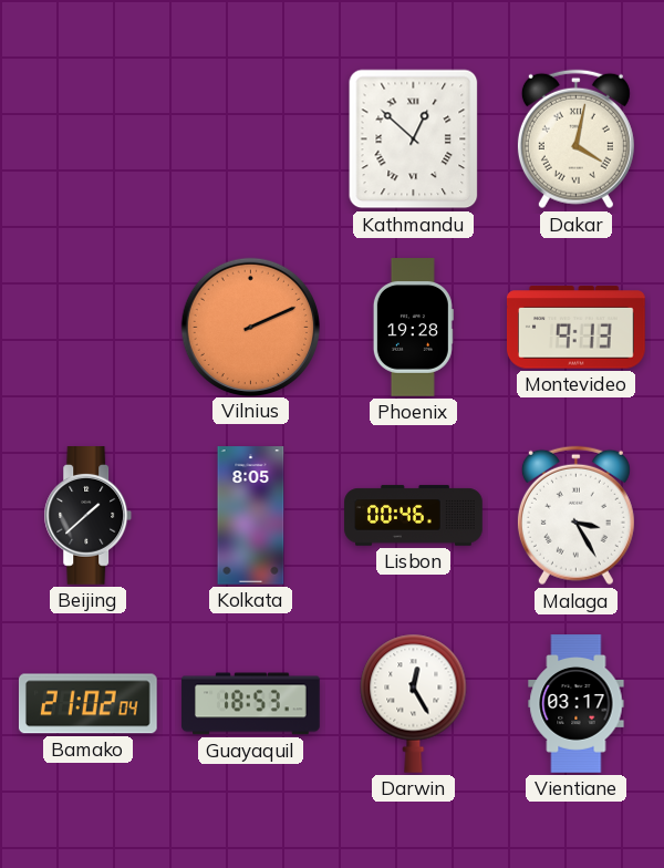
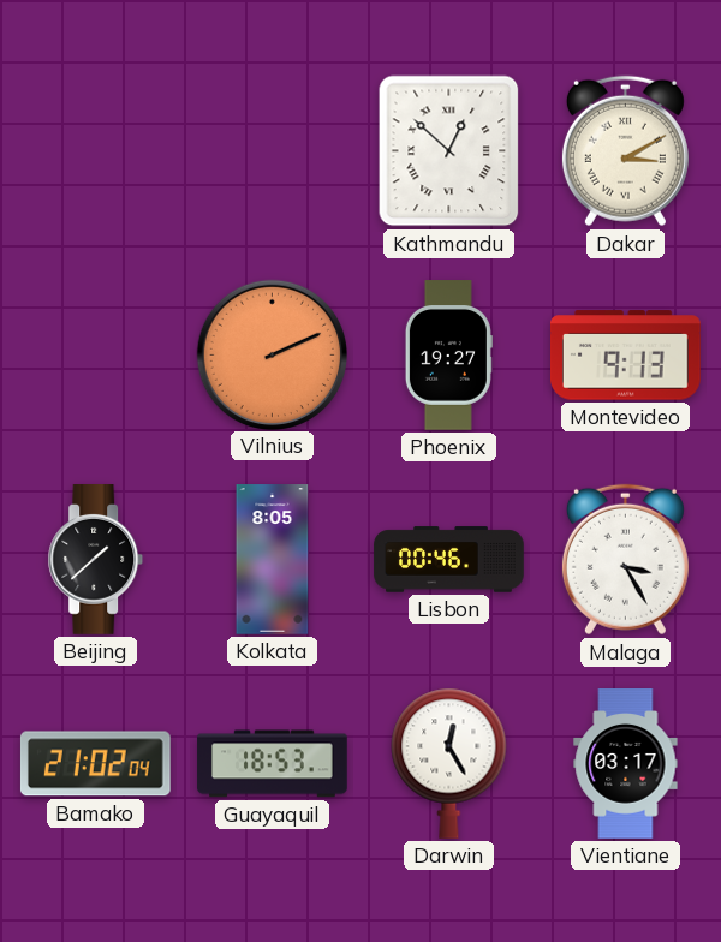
Dakar: 4:02 -> 3:10
Phoenix: 19:28 -> 19:27
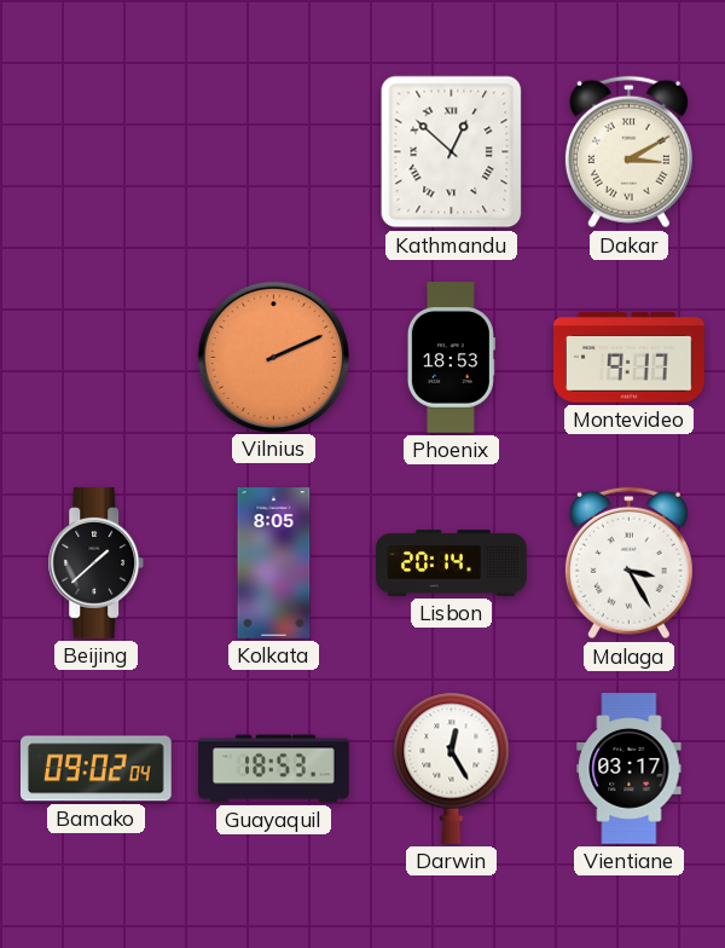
Phoenix: 19:27 -> 18:53
Montevideo: 9:13 -> 9:17
Lisbon: 00:46 -> 20:14
Bamako: 21:02 -> 09:02
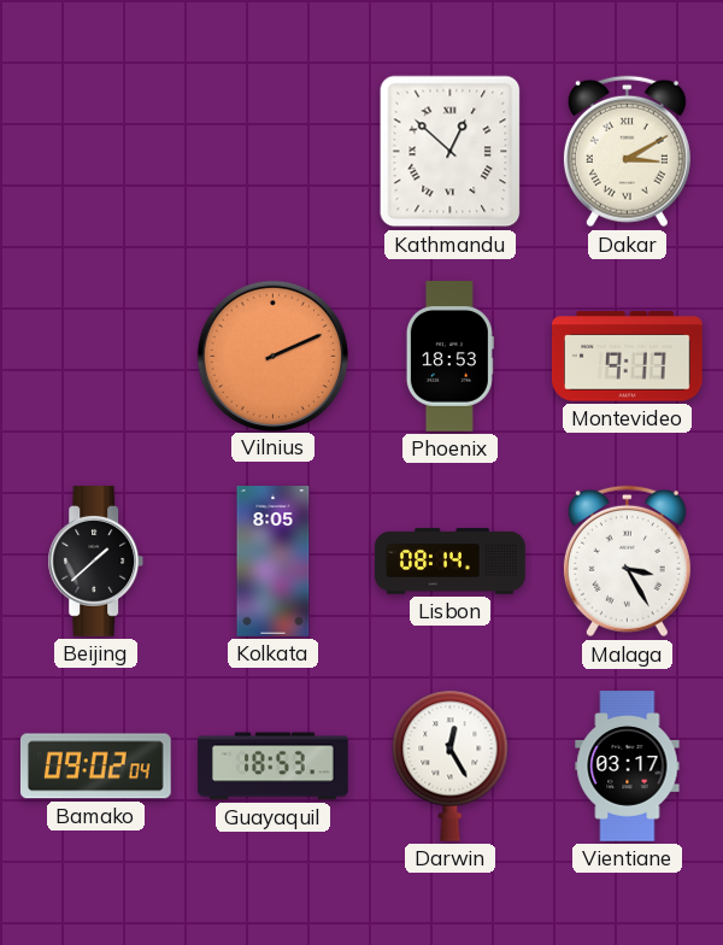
Lisbon: 20:14 -> 08:14
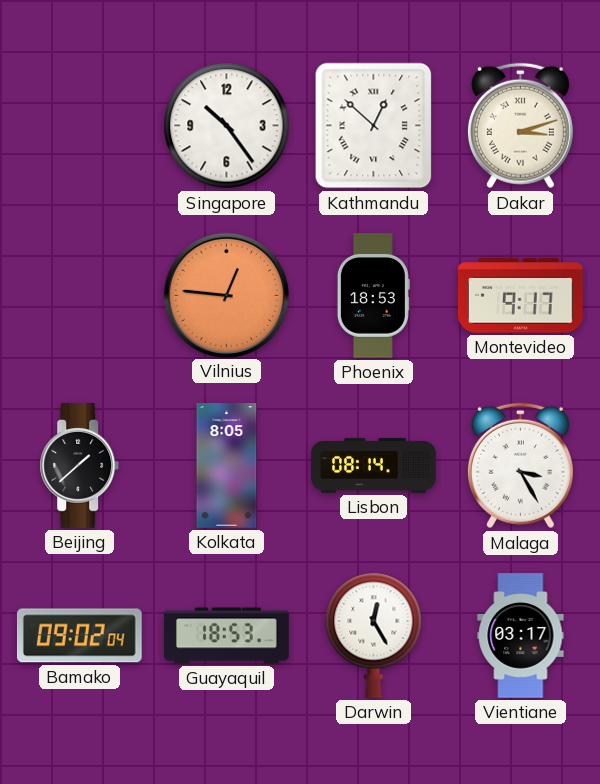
Singapore: none -> 10:24
Dakar: 3:10 -> 3:12
Vilnius: 2:11 -> 12:46
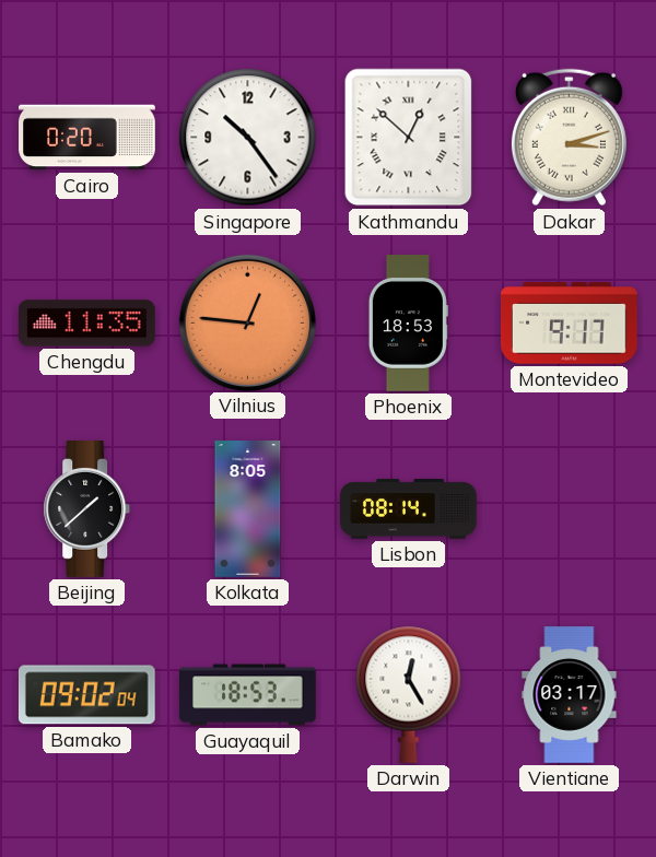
Cairo: none -> 0:20
Chengdu: none -> 11:35
Malaga: 3:25 -> none
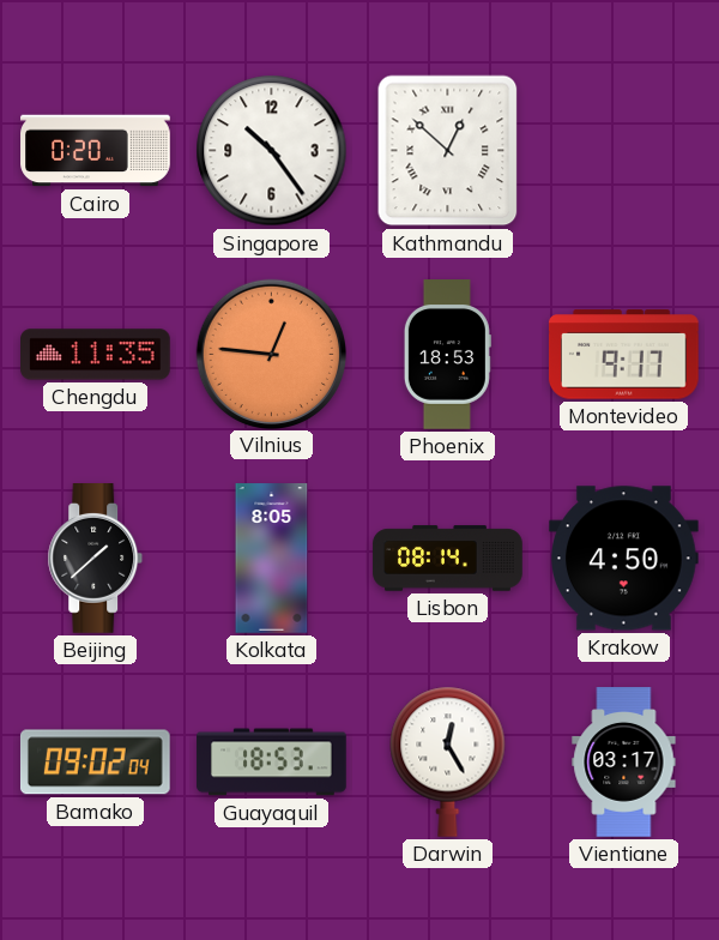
Dakar: 3:12 -> none
Krakow: none -> 4:50
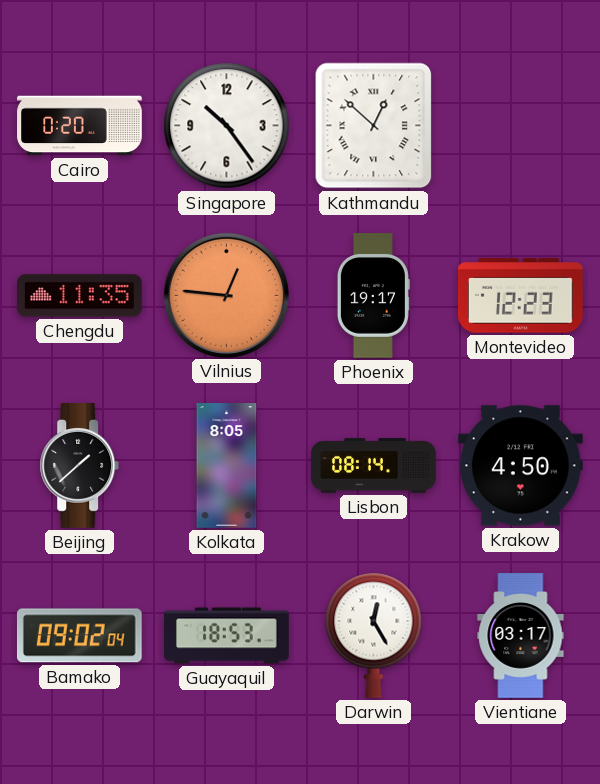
Phoenix: 18:53 -> 19:17
Montevideo: 9:17 -> 12:23
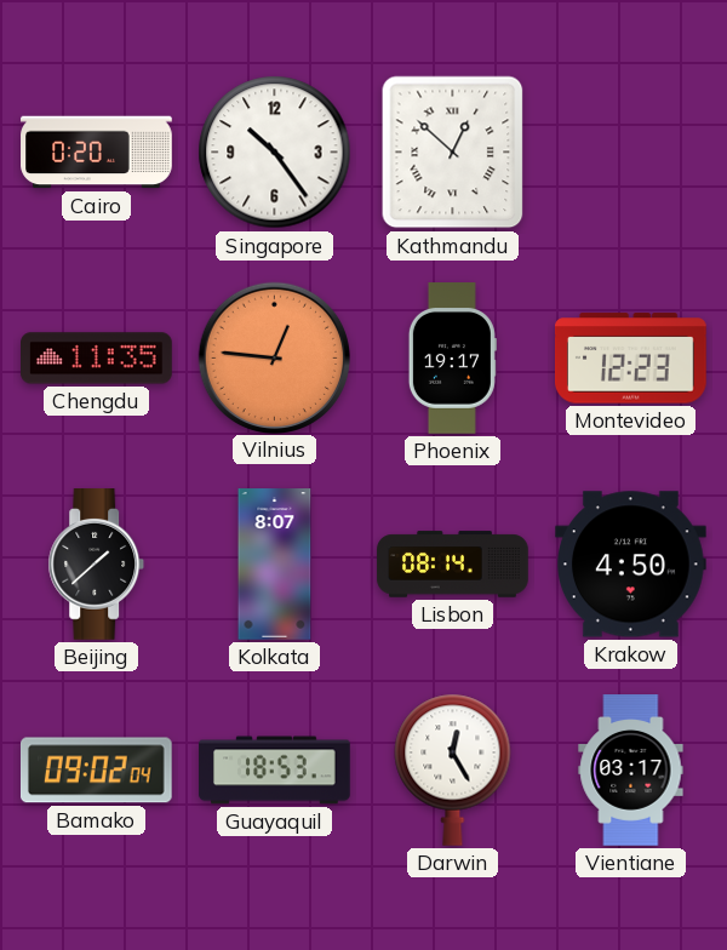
Kolkata: 8:05 -> 8:07
